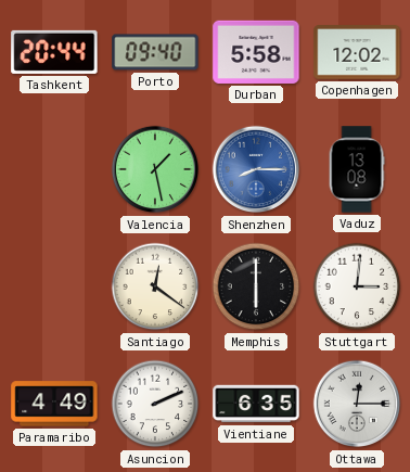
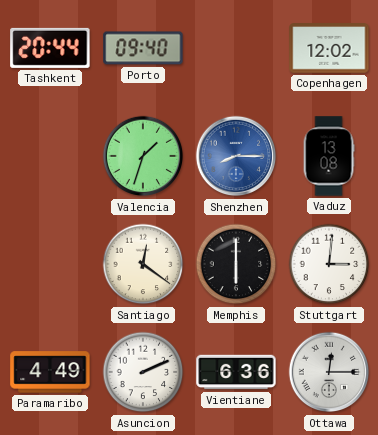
Durban: 5:58 -> none
Valencia: 1:28 -> 1:33
Vientiane: 6:35 -> 6:36
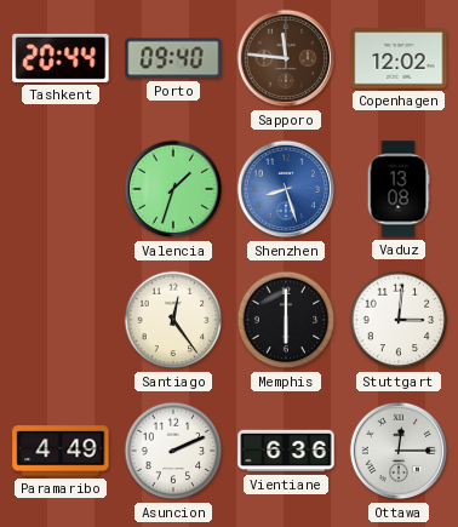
Sapporo: none -> 11:46
Shenzhen: 8:15 -> 8:27
Santiago: 12:21 -> 12:24
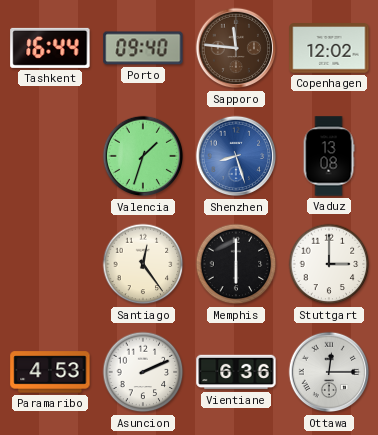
Tashkent: 20:44 -> 16:44
Stuttgart: 3:01 -> 3:00
Paramaribo: 4:49 -> 4:53
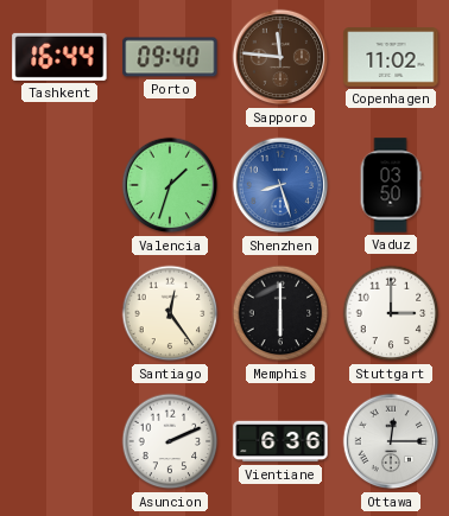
Copenhagen: 12:02 -> 11:02
Vaduz: 13:08 -> 03:50
Paramaribo: 4:53 -> none
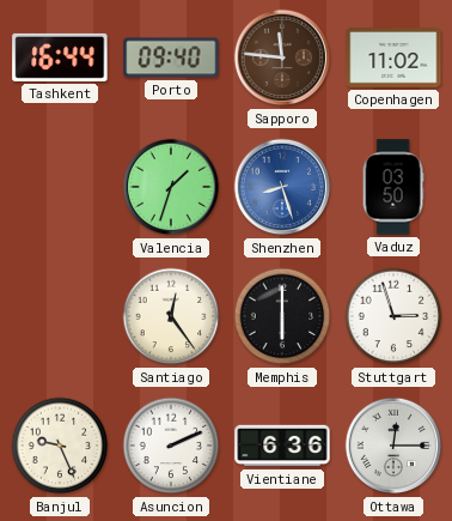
Stuttgart: 3:00 -> 2:57
Banjul: none -> 9:26
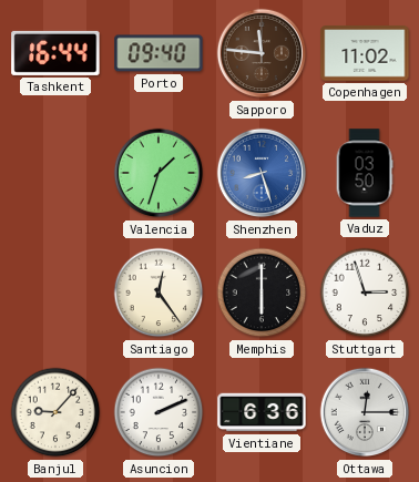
Banjul: 9:26 -> 9:07
